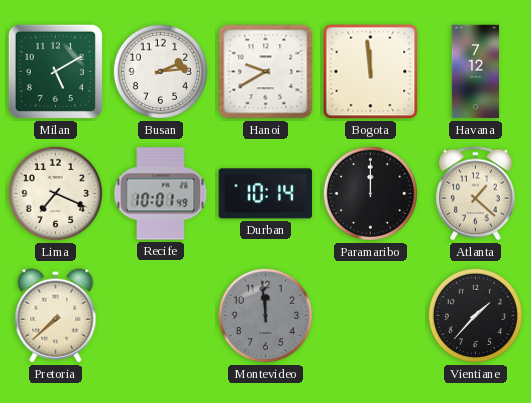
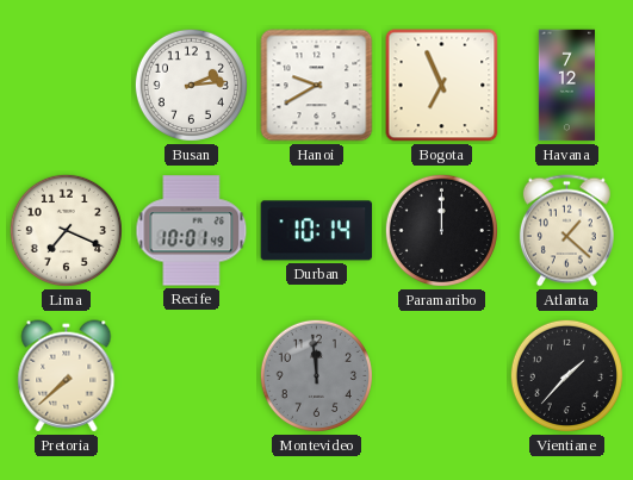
Milan: 5:10 -> none
Bogota: 11:59 -> 6:56
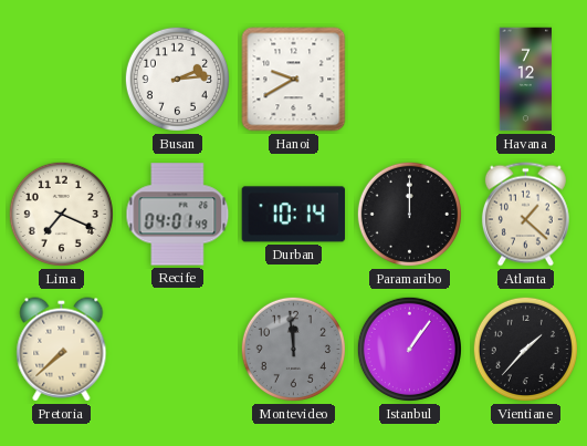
Bogota: 6:56 -> none
Recife: 10:01 -> 04:01
Istanbul: none -> 1:06
